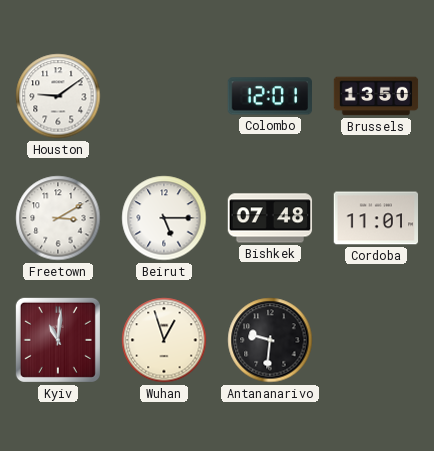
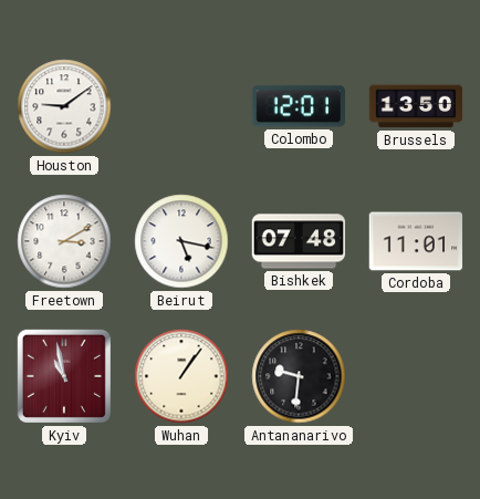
Beirut: 5:15 -> 5:17
Kyiv: 11:01 -> 10:58
Wuhan: 12:57 -> 1:06
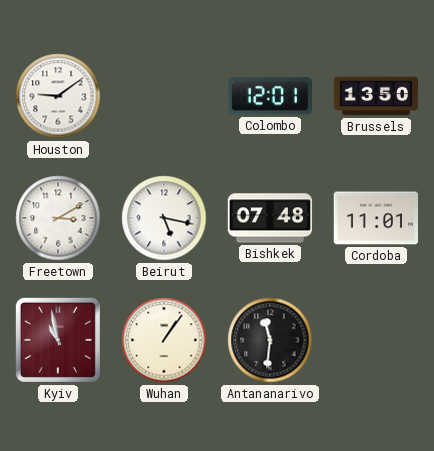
Antananarivo: 9:31 -> 11:31
